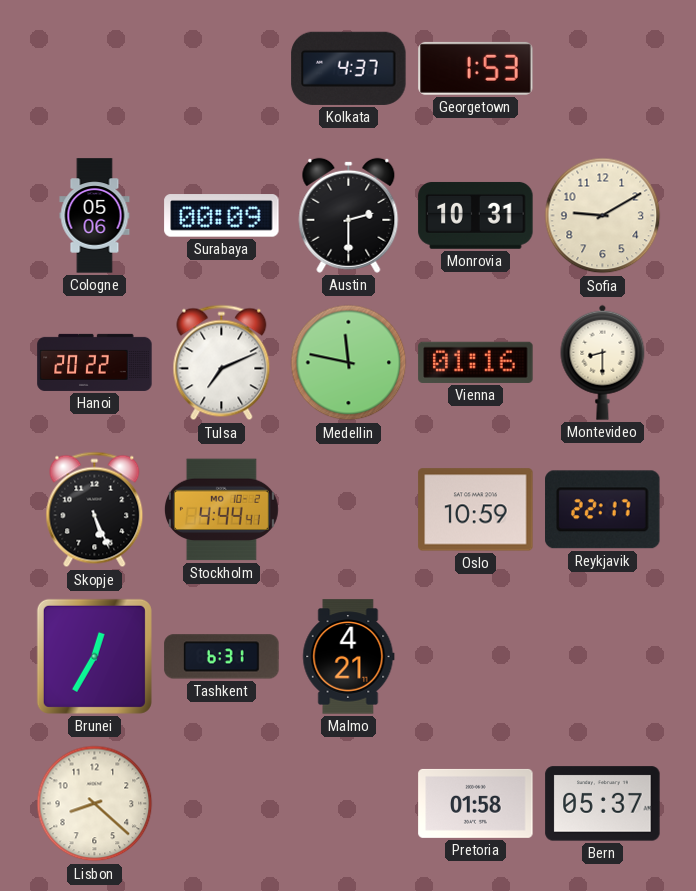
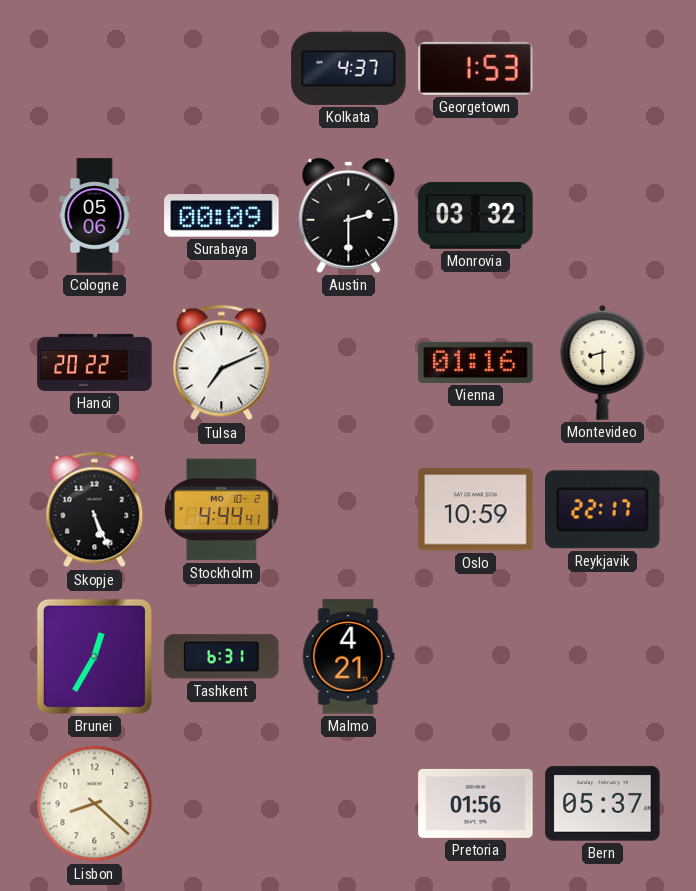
Monrovia: 10:31 -> 03:32
Sofia: 9:10 -> none
Medellin: 11:47 -> none
Pretoria: 01:58 -> 01:56
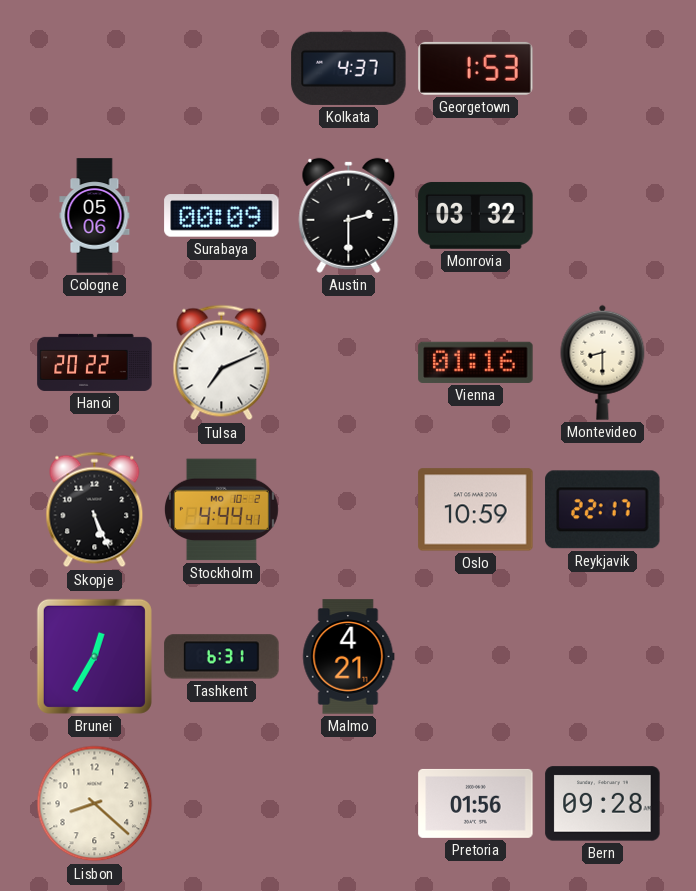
Bern: 05:37 -> 09:28
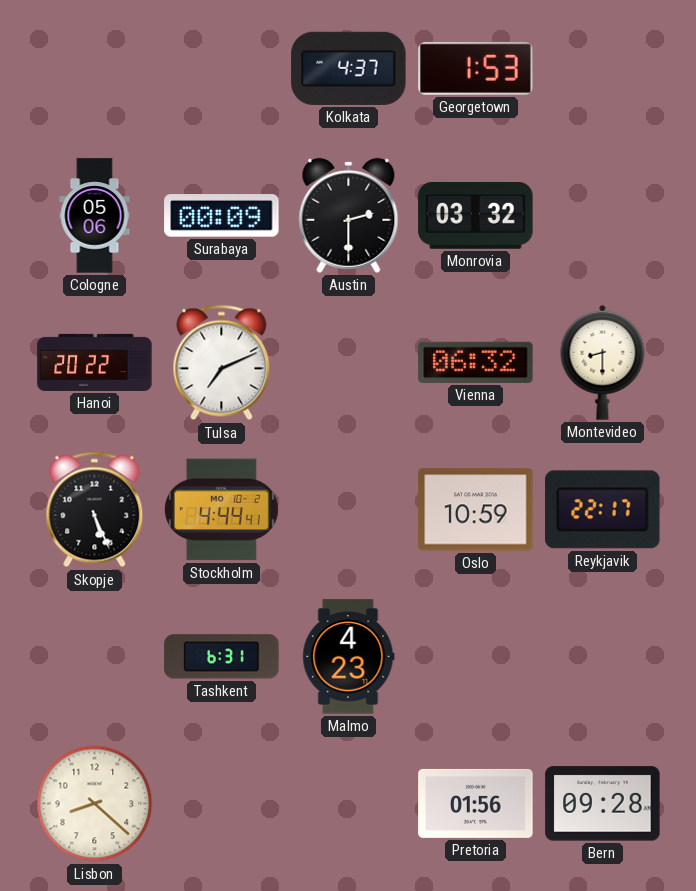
Vienna: 01:16 -> 06:32
Brunei: 12:35 -> none
Malmo: 4:21 -> 4:23
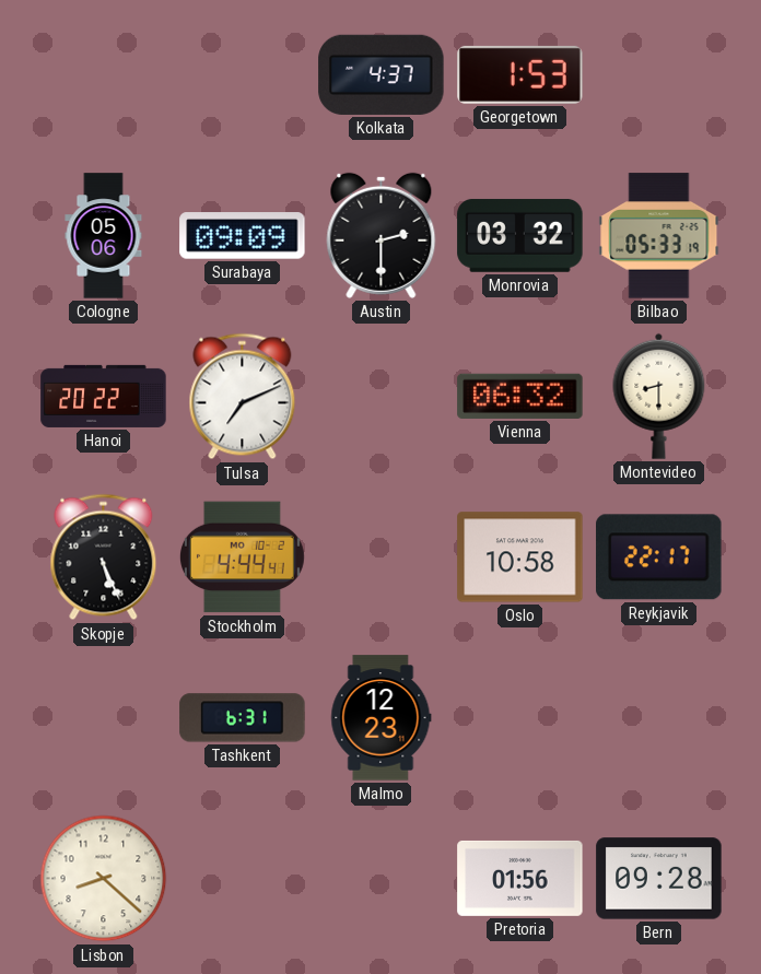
Surabaya: 00:09 -> 09:09
Bilbao: none -> 05:33
Oslo: 10:59 -> 10:58
Malmo: 4:23 -> 12:23
